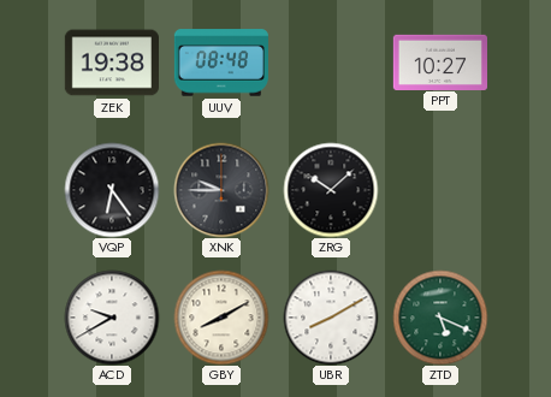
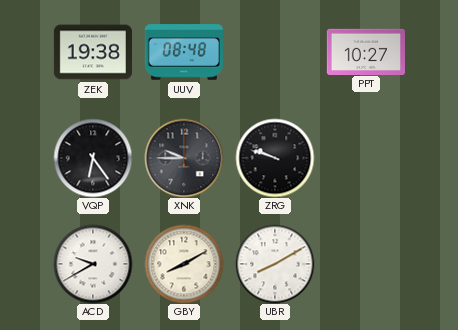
ZRG: 10:08 -> 9:48
ZTD: 5:19 -> none
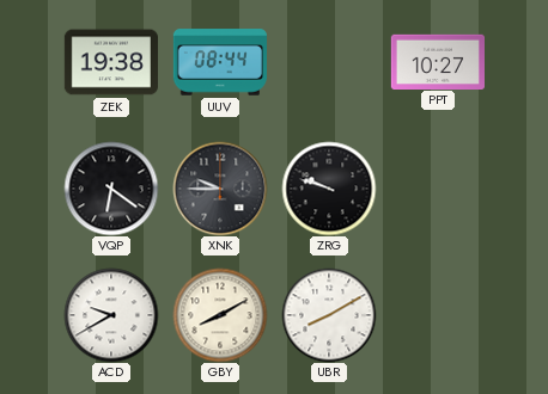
UUV: 08:48 -> 08:44
VQP: 6:24 -> 6:21
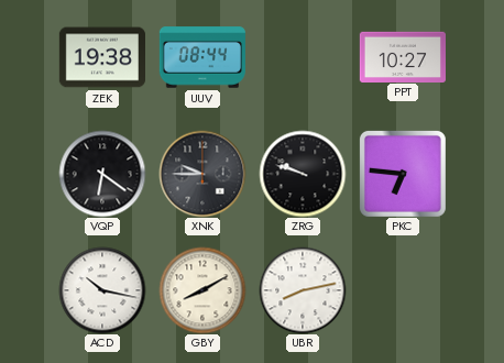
PKC: none -> 6:46
ACD: 9:40 -> 10:17
UBR: 8:10 -> 8:13
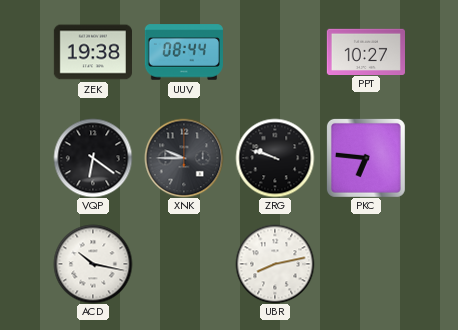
GBY: 8:10 -> none
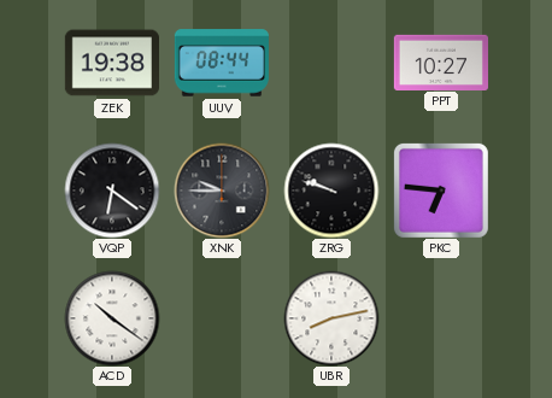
ACD: 10:17 -> 10:21
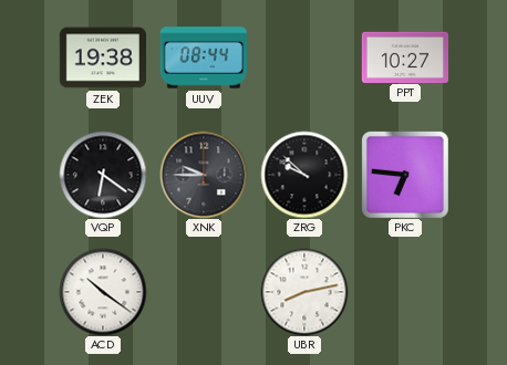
ZRG: 9:48 -> 9:52
